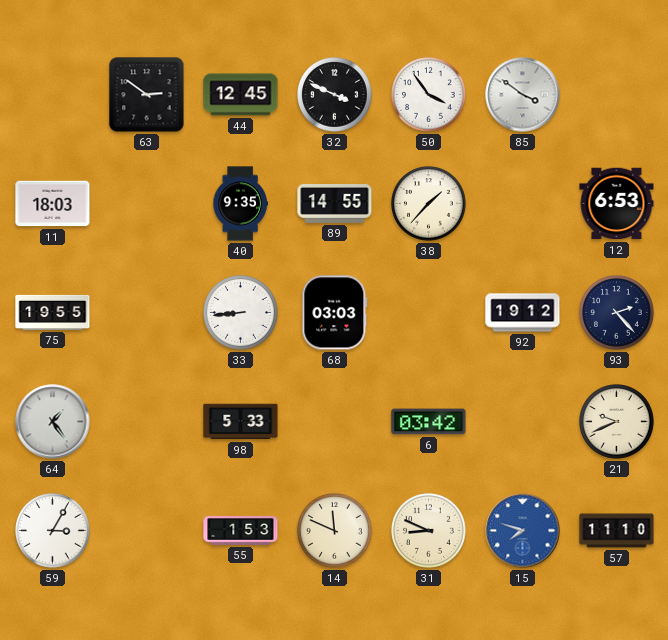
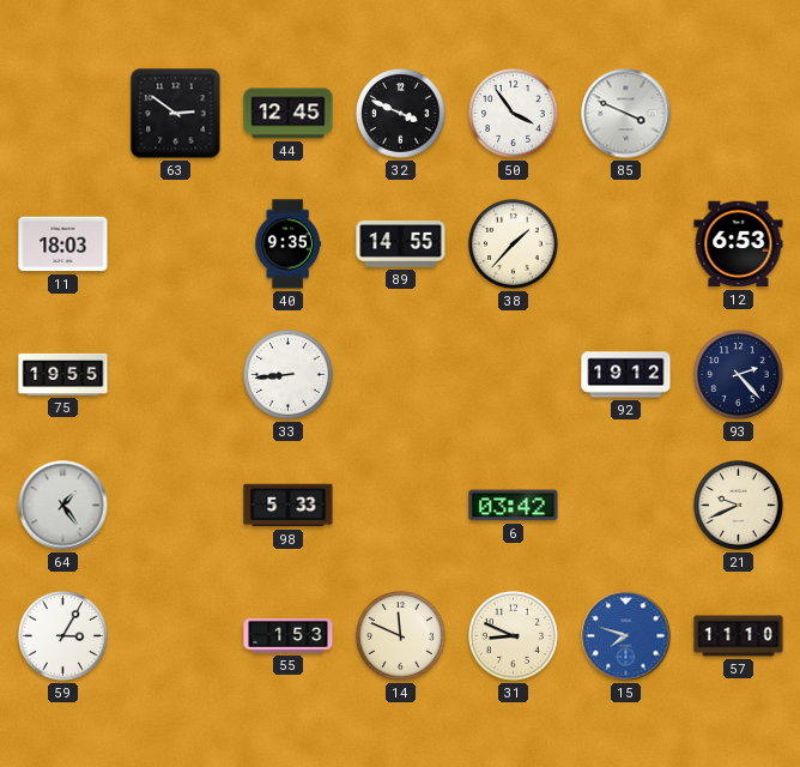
85: 3:51 -> 3:49
68: 03:03 -> none
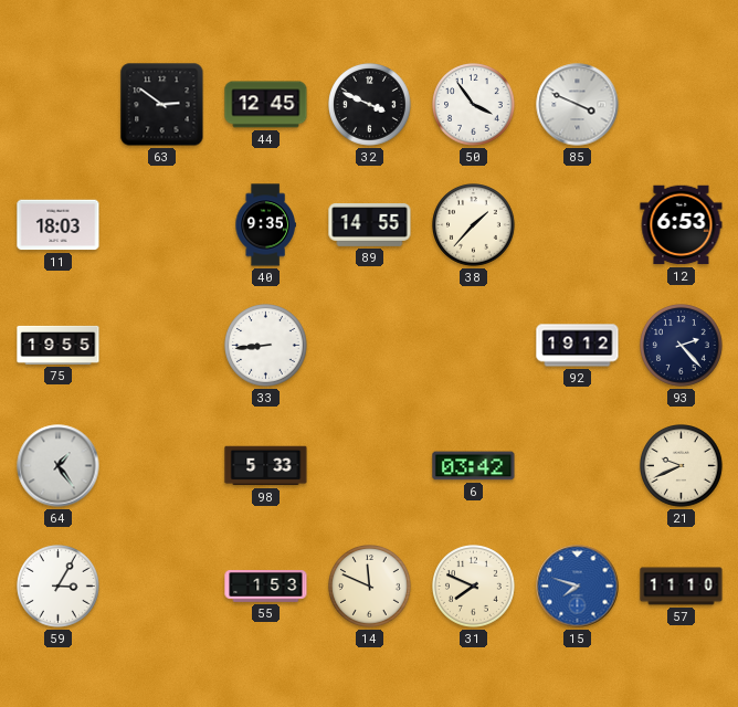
31: 8:49 -> 7:49
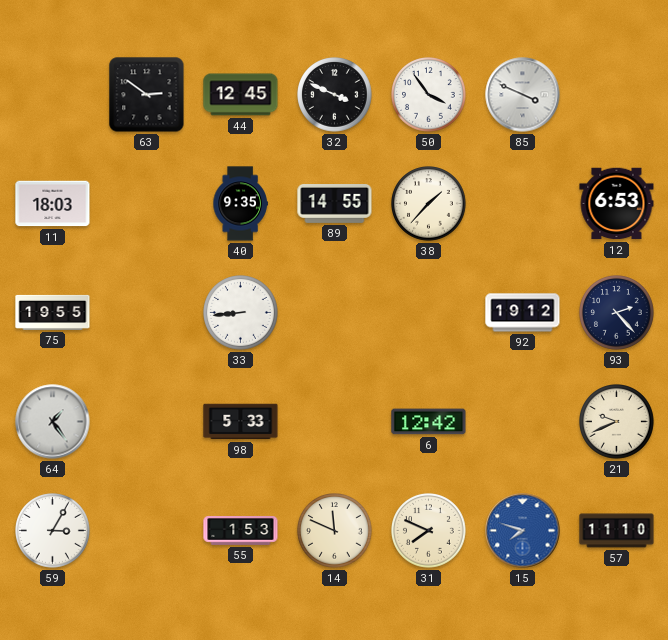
6: 03:42 -> 12:42
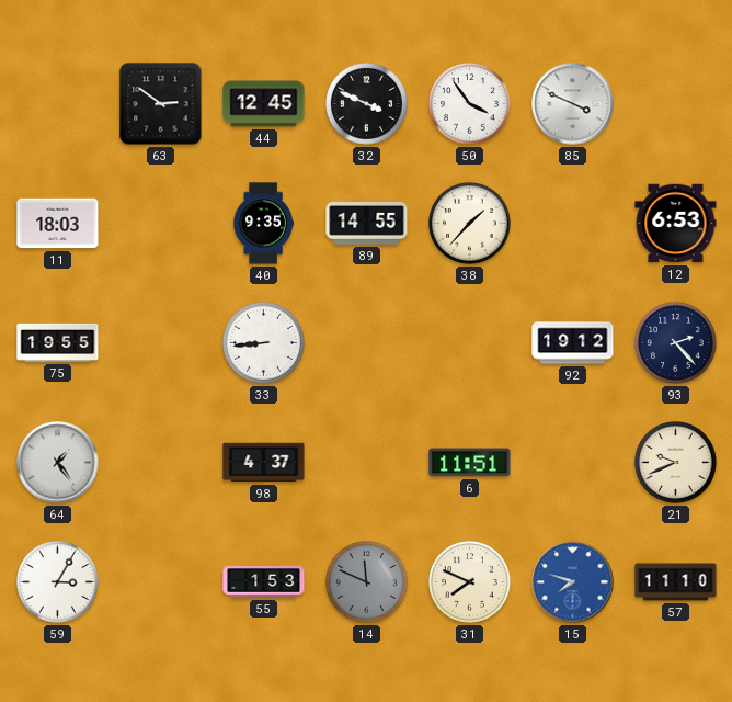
98: 5:33 -> 4:37
6: 12:42 -> 11:51
14 dial: cream -> grey
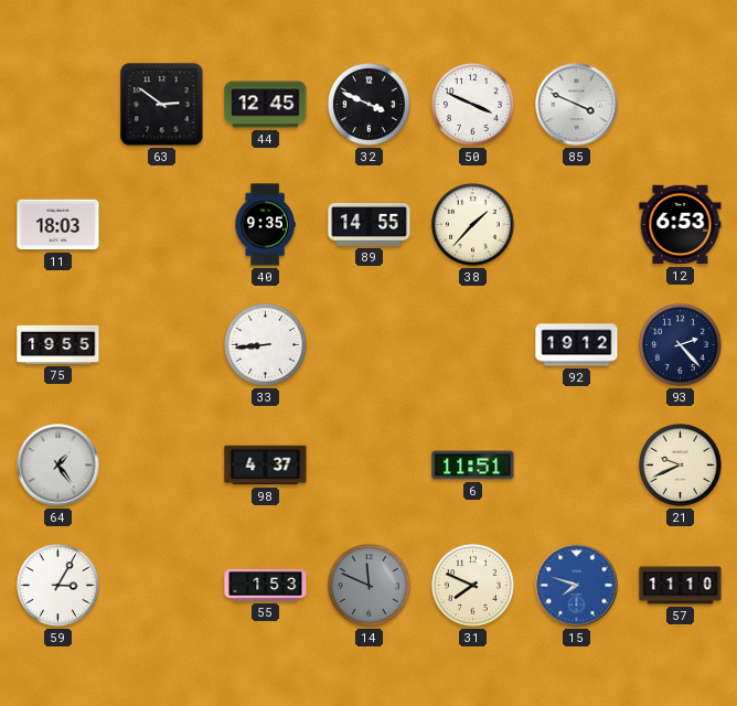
50: 3:54 -> 3:49
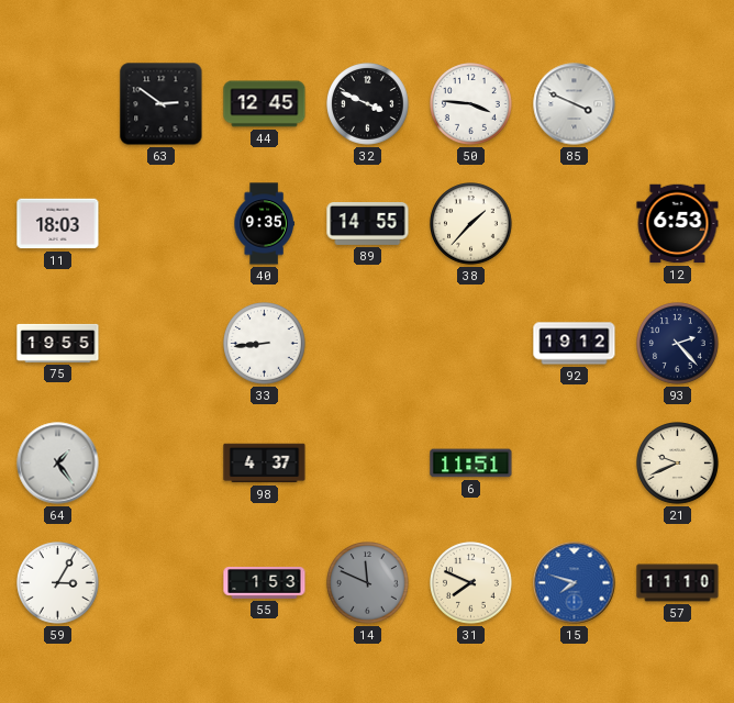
50: 3:49 -> 3:46
